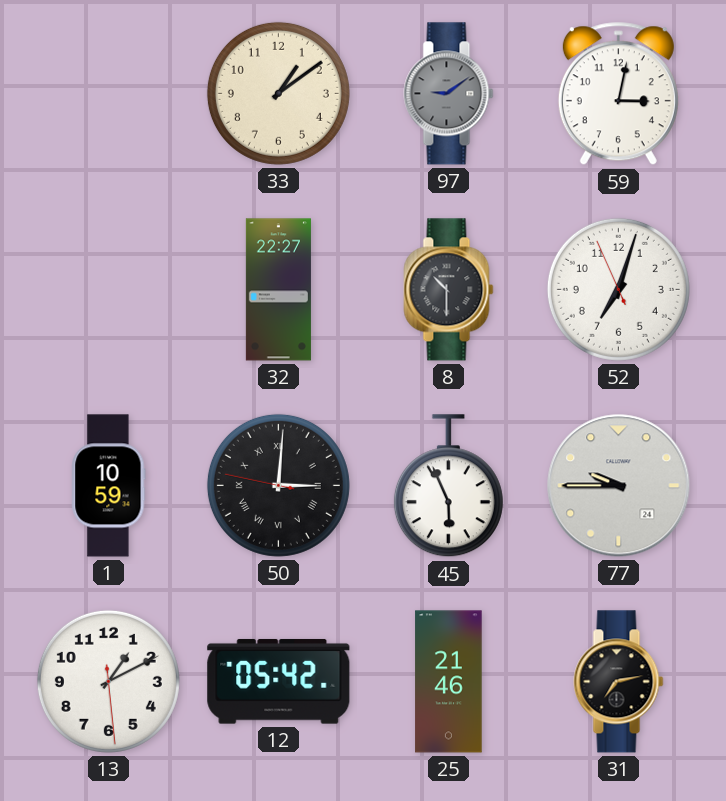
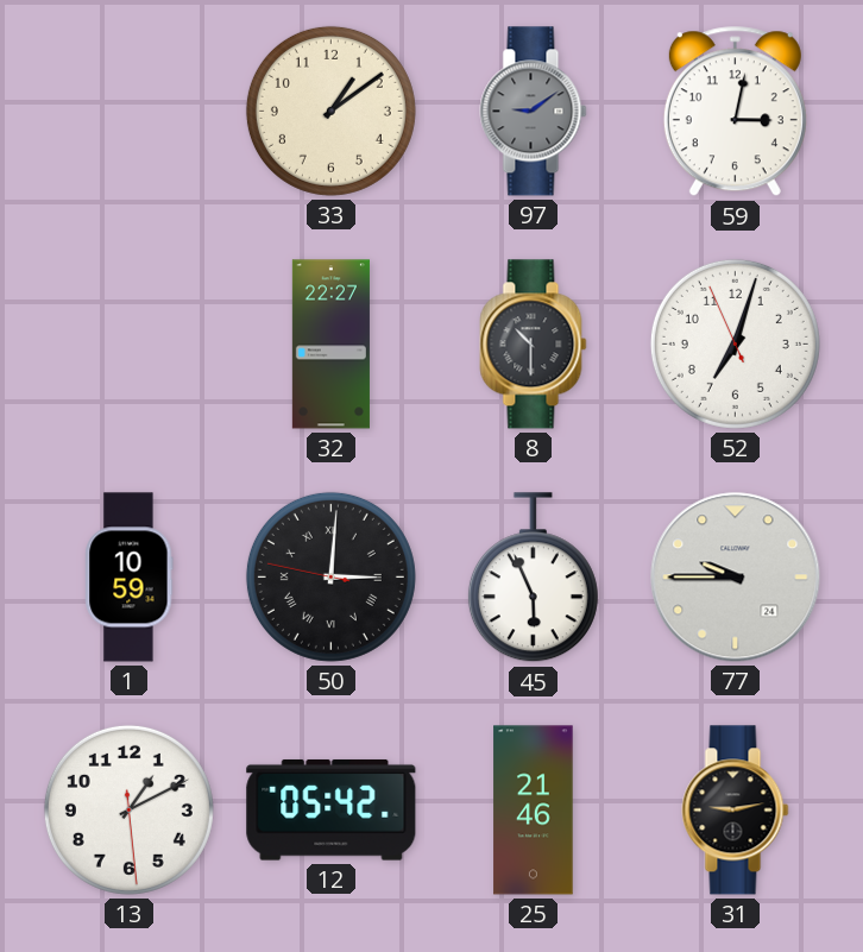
31: 7:13 -> 9:13
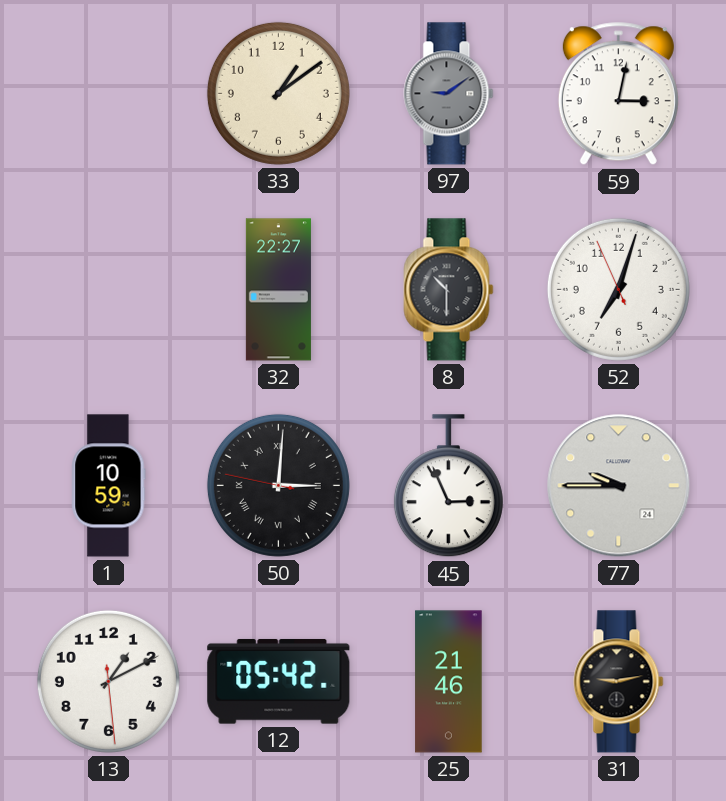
45: 5:56 -> 2:56
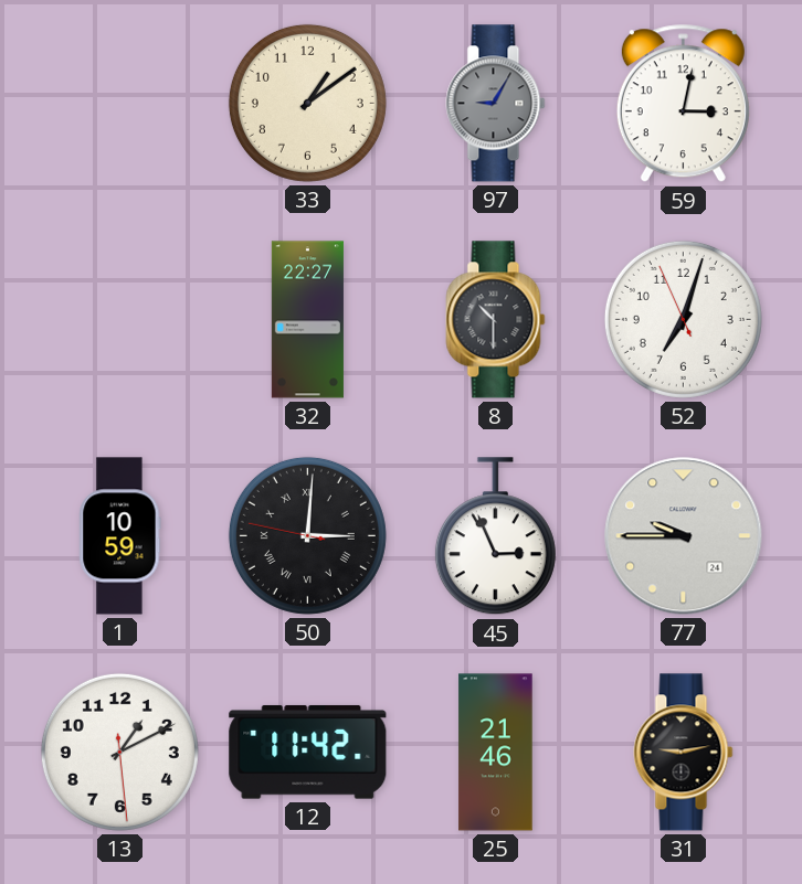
97: 9:09 -> 9:05
12: 05:42 -> 11:42
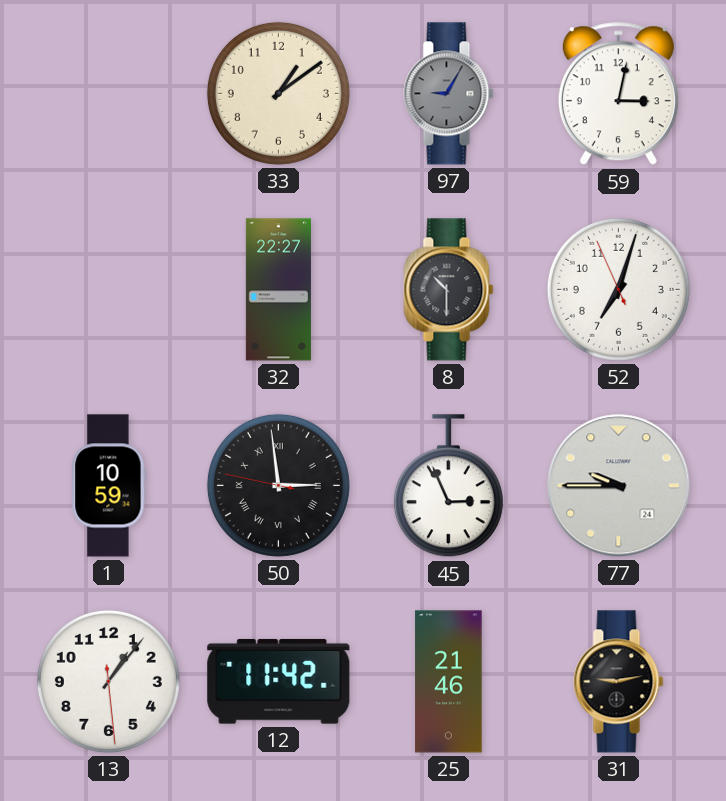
50: 3:00 -> 2:58
13: 1:10 -> 1:06
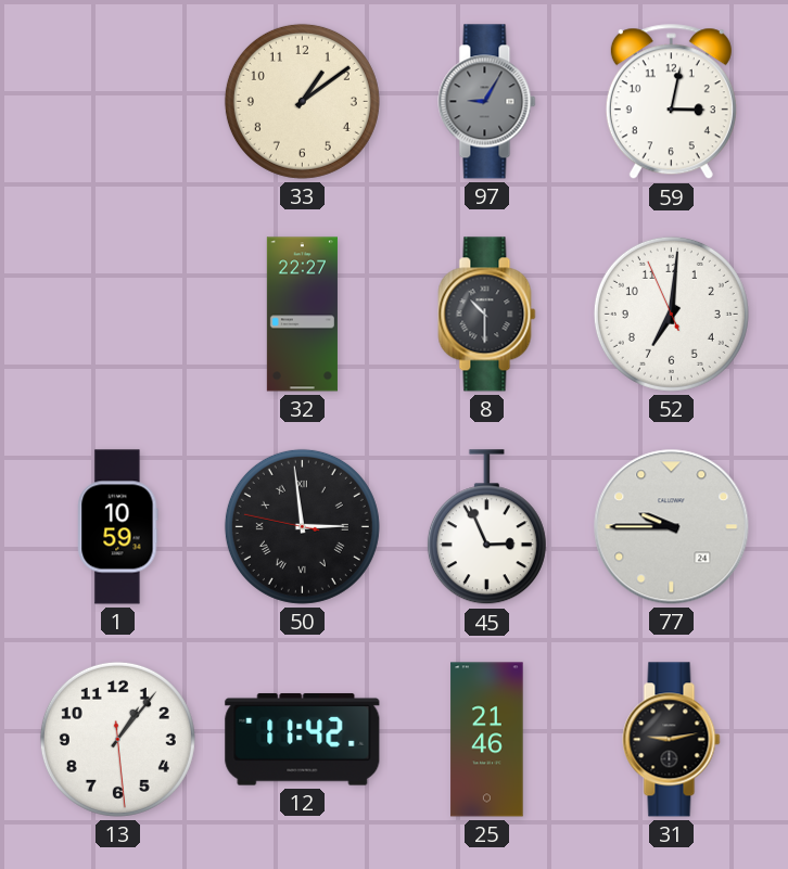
52: 7:02 -> 7:00
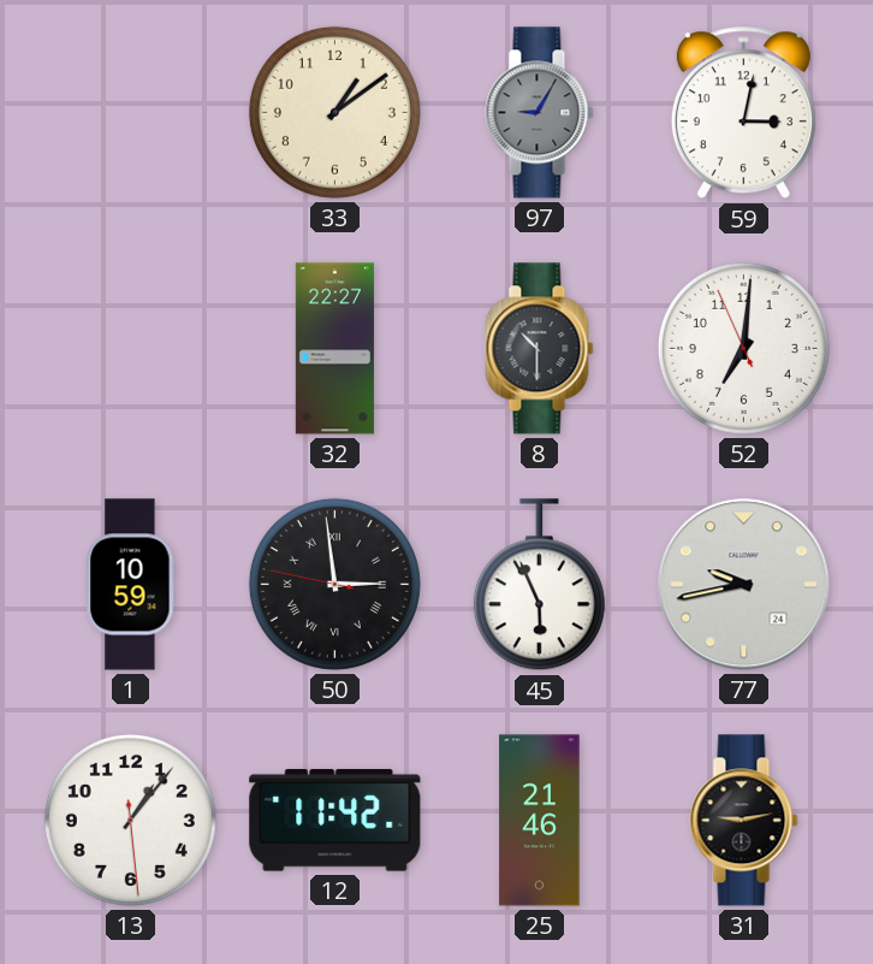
45: 2:56 -> 5:56
77: 9:45 -> 9:43
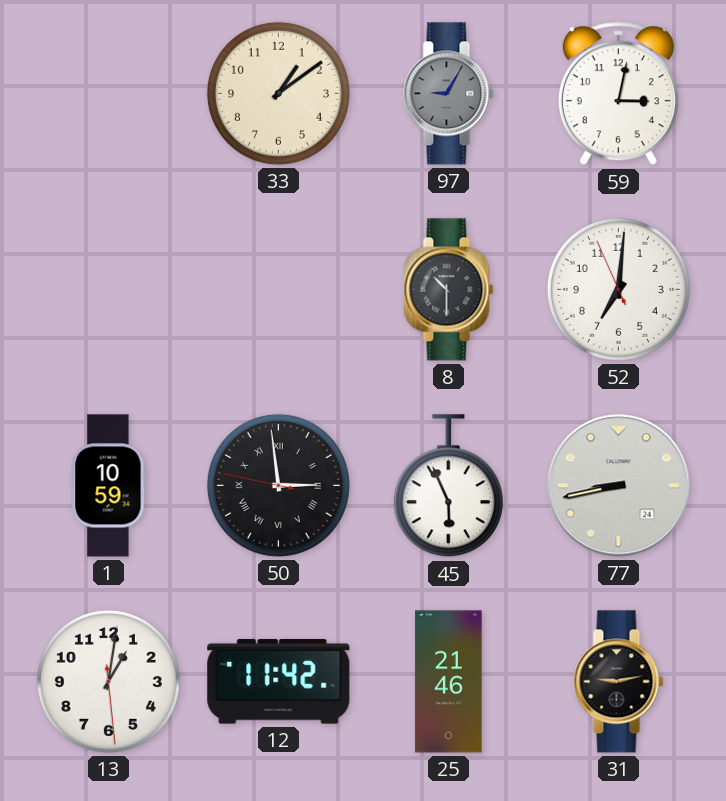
32: 22:27 -> none
77: 9:43 -> 8:43
13: 1:06 -> 1:01
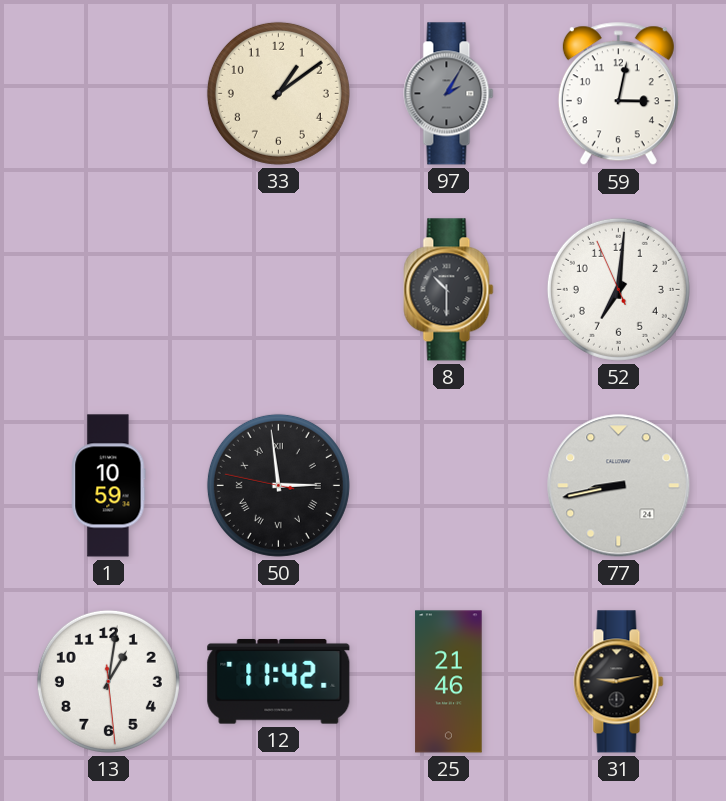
97: 9:05 -> 2:05
45: 5:56 -> none
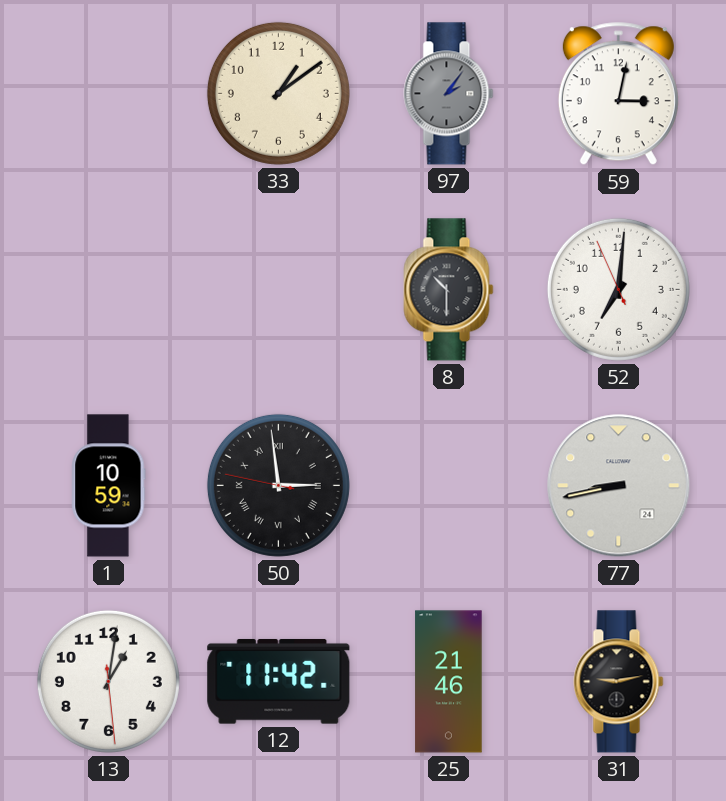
97: 2:05 -> 2:06
